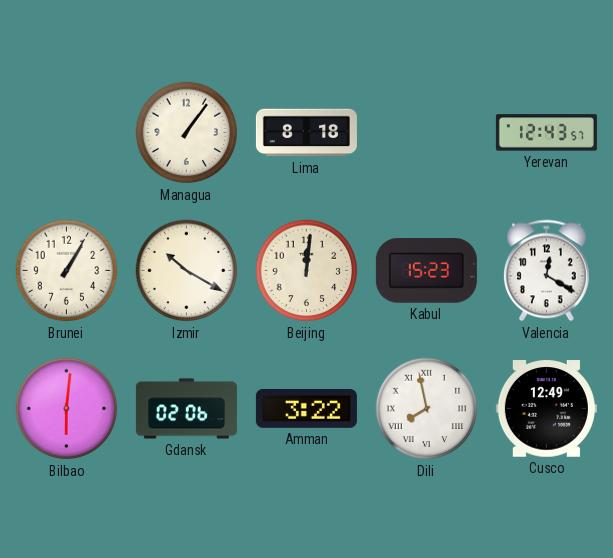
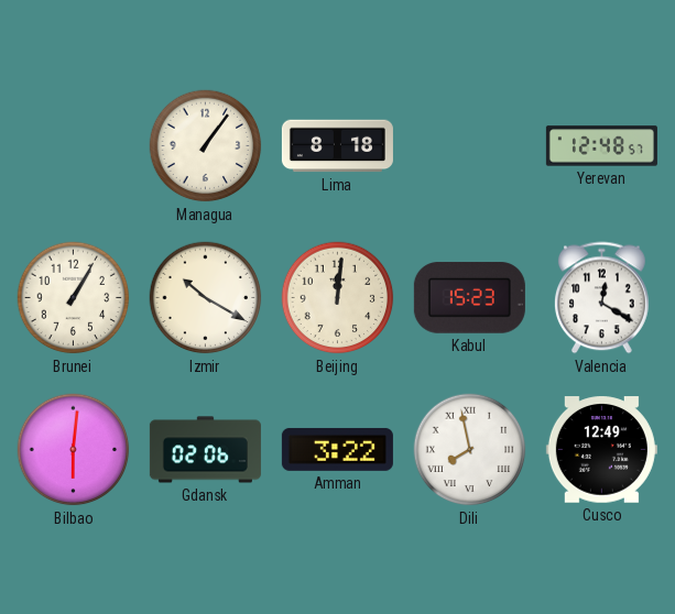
Yerevan: 12:43 -> 12:48
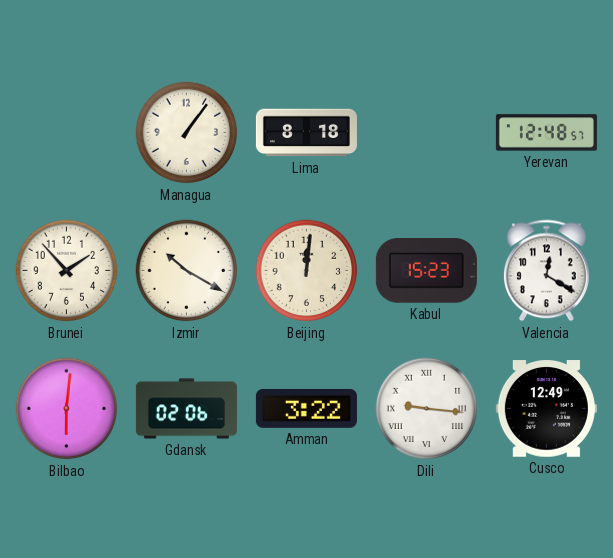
Brunei: 1:05 -> 1:53
Dili: 7:58 -> 9:16
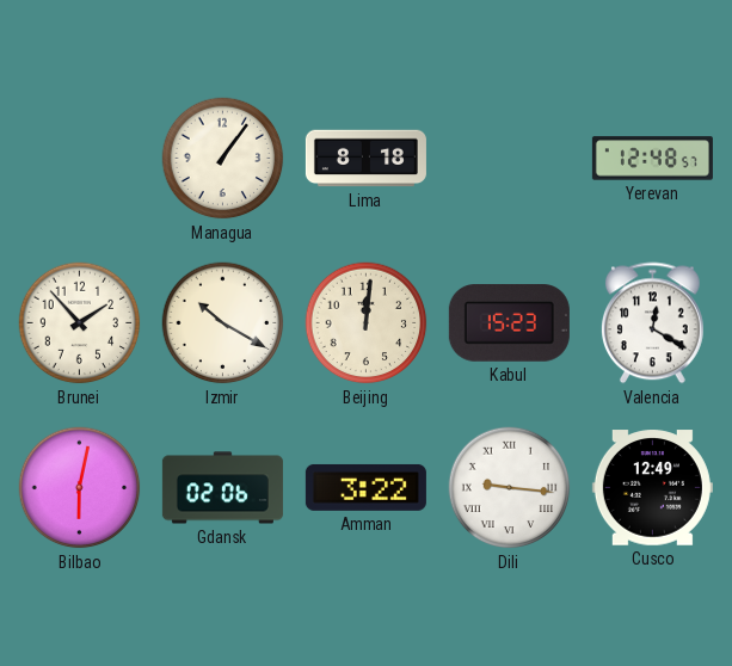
Bilbao: 6:01 -> 6:02
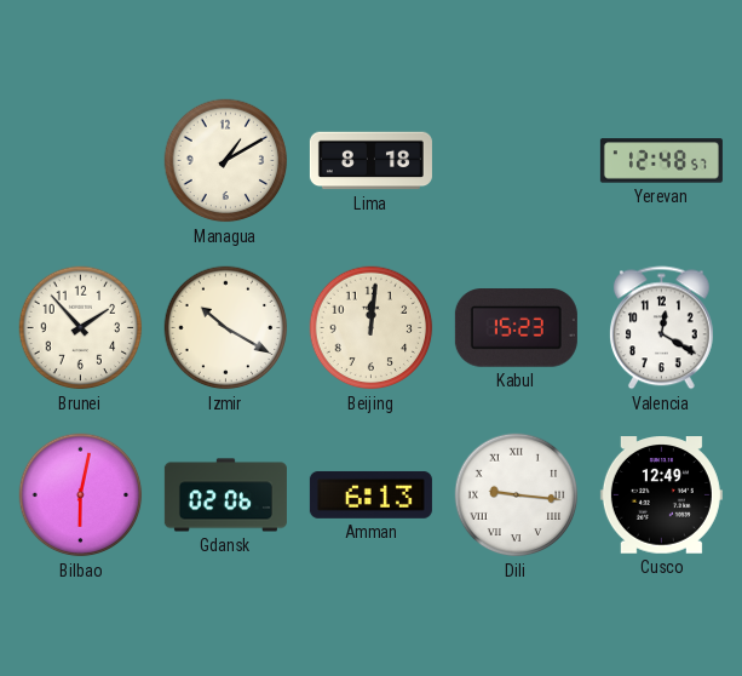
Managua: 1:06 -> 1:10
Amman: 3:22 -> 6:13
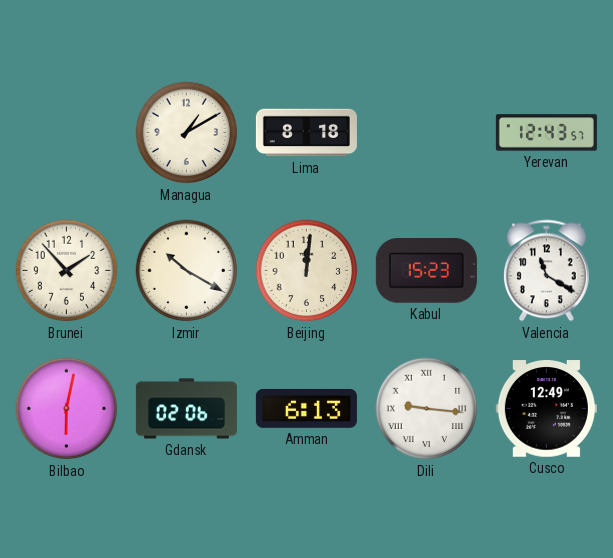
Yerevan: 12:48 -> 12:43
Valencia: 12:20 -> 11:20
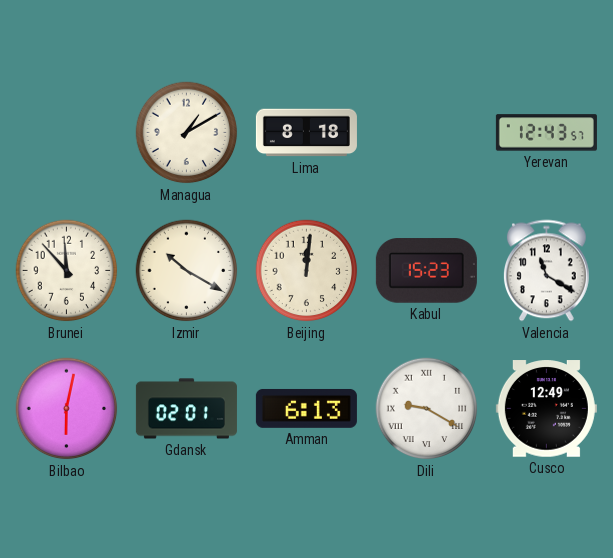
Brunei: 1:53 -> 11:53
Gdansk: 02:06 -> 02:01
Dili: 9:16 -> 9:20
